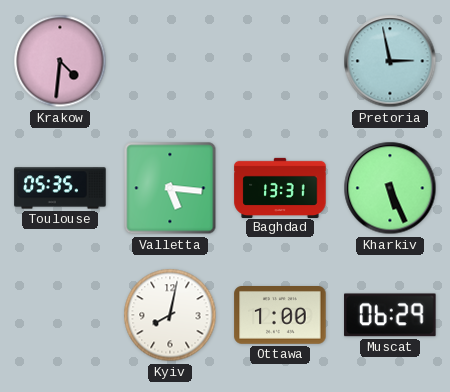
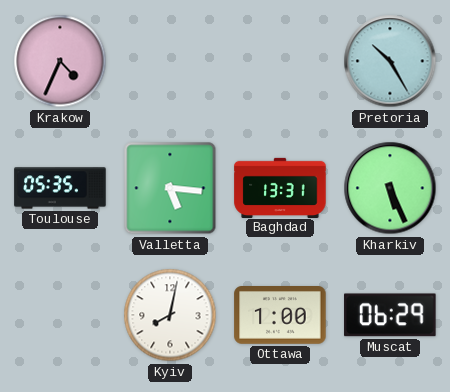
Krakow: 4:31 -> 4:34
Pretoria: 2:58 -> 10:25
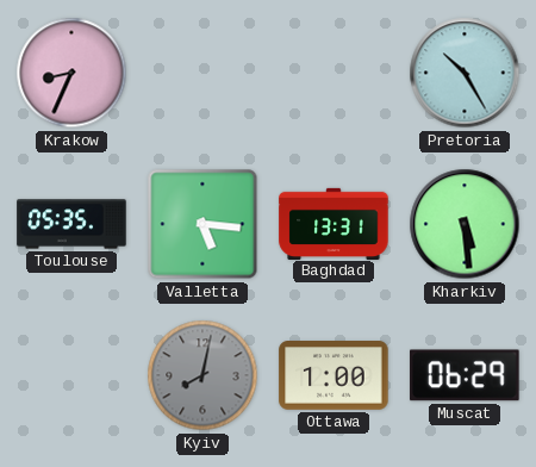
Krakow: 4:34 -> 8:34
Kharkiv: 5:26 -> 5:29
Kyiv dial: white -> grey
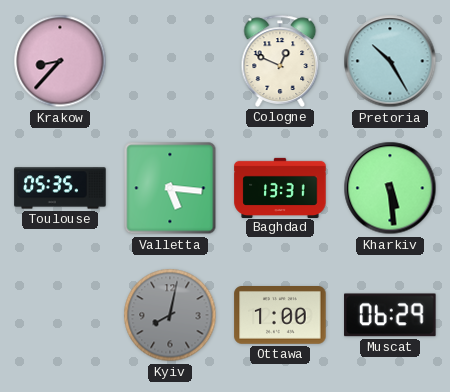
Krakow: 8:34 -> 8:37
Cologne: none -> 12:49
